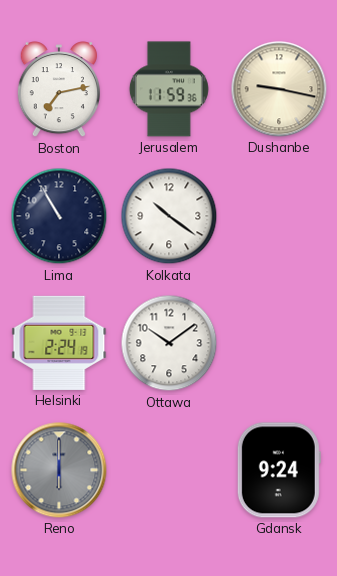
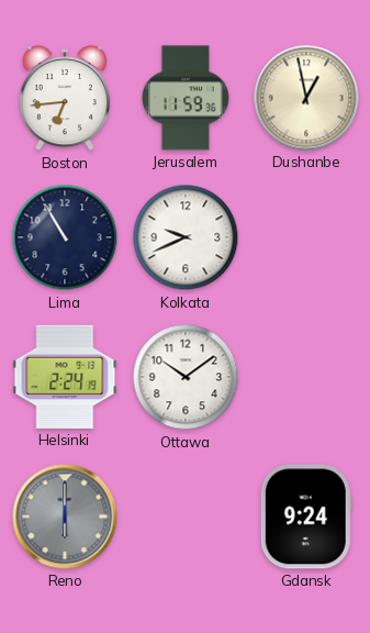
Boston: 7:13 -> 6:44
Dushanbe: 9:17 -> 12:58
Kolkata: 10:21 -> 9:41
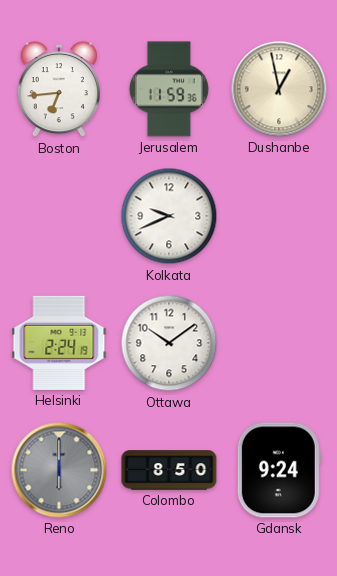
Lima: 10:55 -> none
Colombo: none -> 8:50
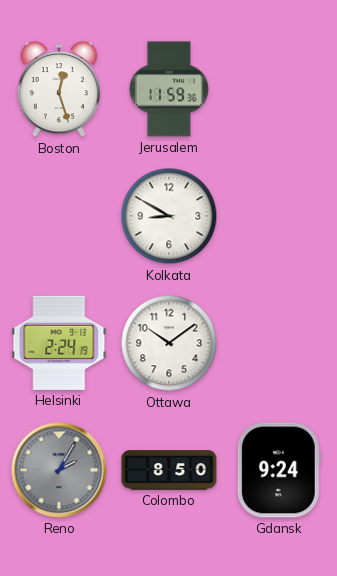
Boston: 6:44 -> 12:27
Dushanbe: 12:58 -> none
Kolkata: 9:41 -> 8:50
Reno: 6:00 -> 2:05
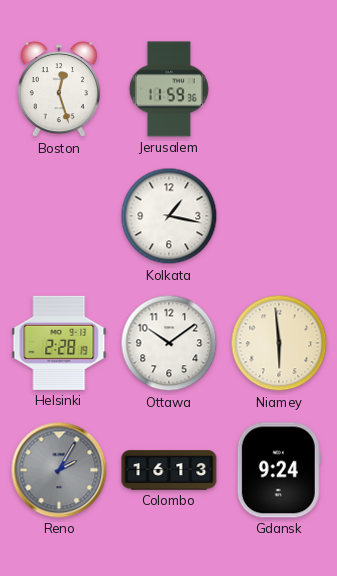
Kolkata: 8:50 -> 1:17
Helsinki: 2:24 -> 2:28
Niamey: none -> 5:59
Colombo: 8:50 -> 16:13
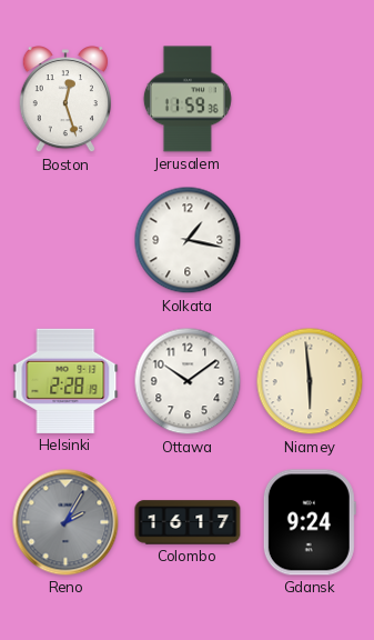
Colombo: 16:13 -> 16:17
